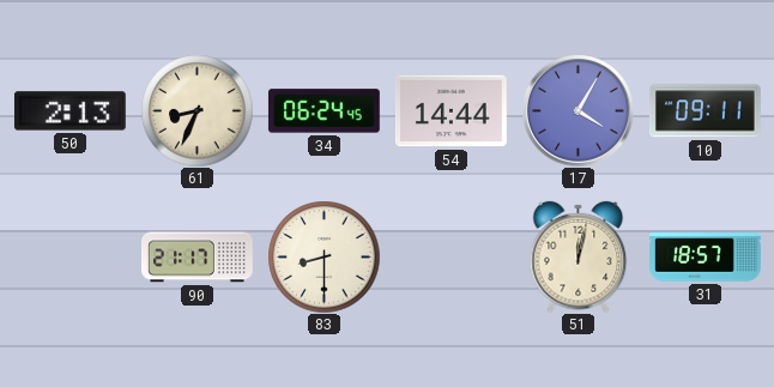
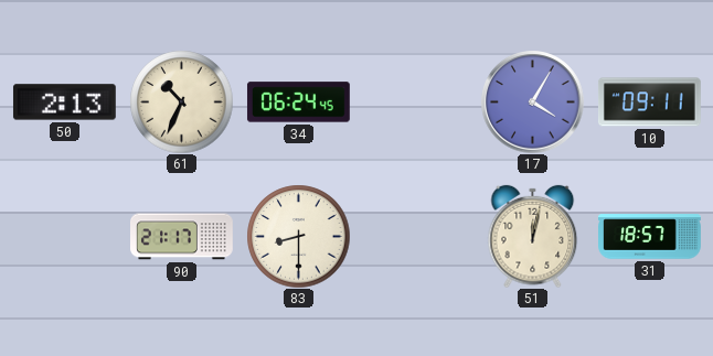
61: 8:34 -> 10:34
54: 14:44 -> none
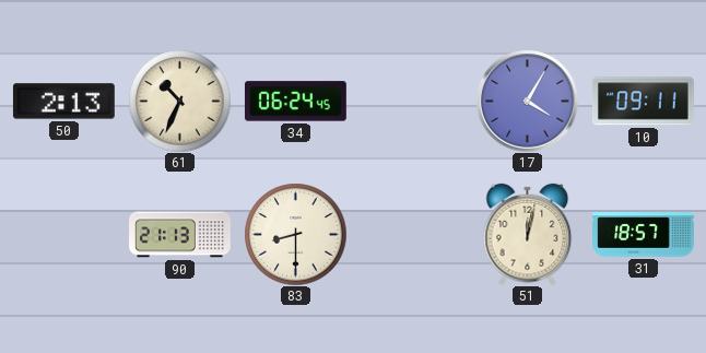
90: 21:17 -> 21:13
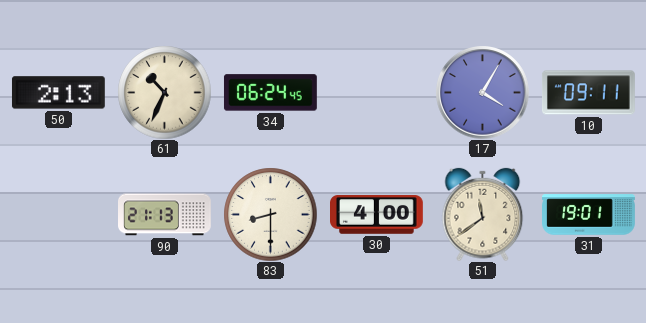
30: none -> 4:00
51: 12:02 -> 11:39
31: 18:57 -> 19:01
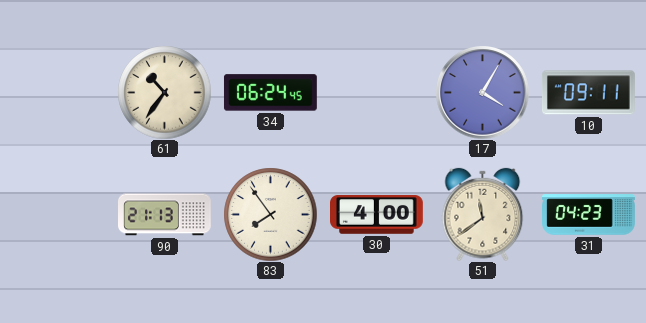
50: 2:13 -> none
61: 10:34 -> 10:36
83: 8:30 -> 7:54
31: 19:01 -> 04:23
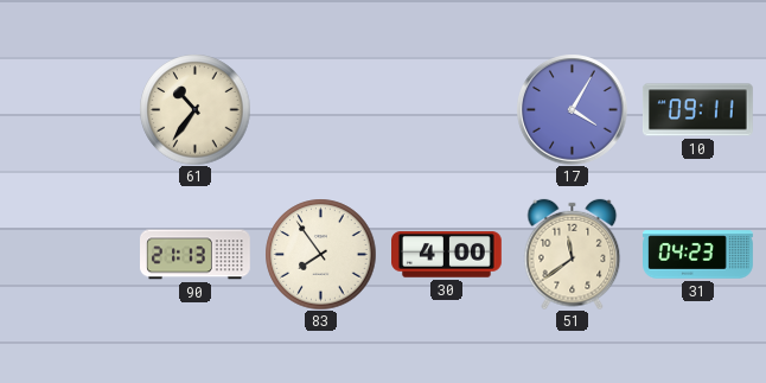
34: 06:24 -> none
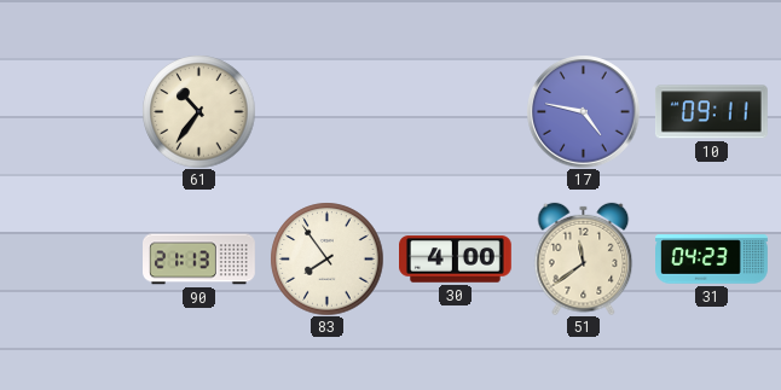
17: 4:05 -> 4:47
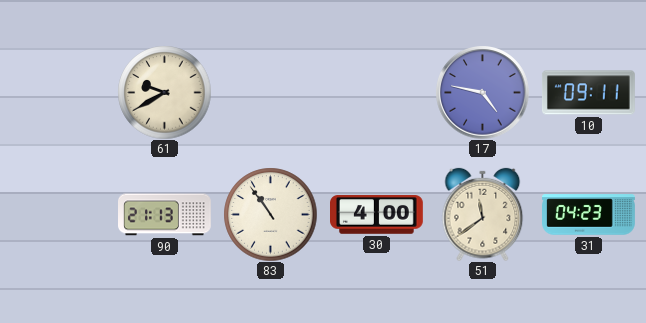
61: 10:36 -> 9:40
83: 7:54 -> 10:54
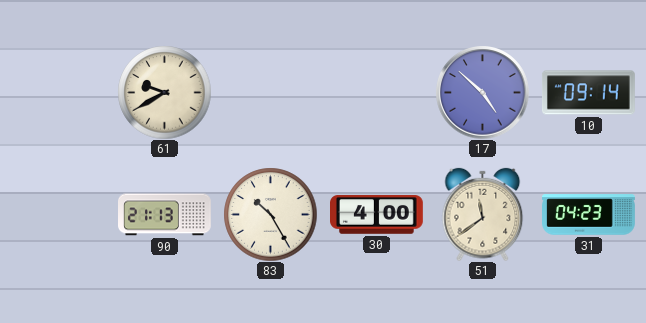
17: 4:47 -> 4:52
10: 09:11 -> 09:14
83: 10:54 -> 10:25
